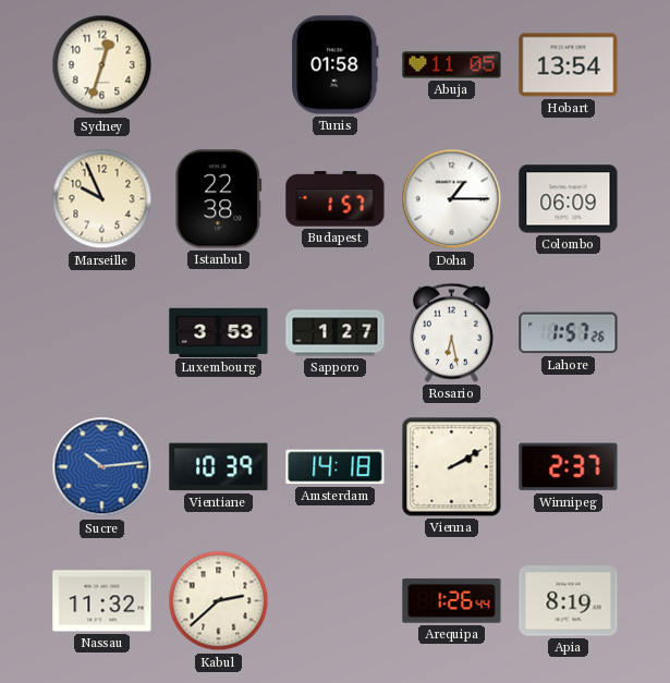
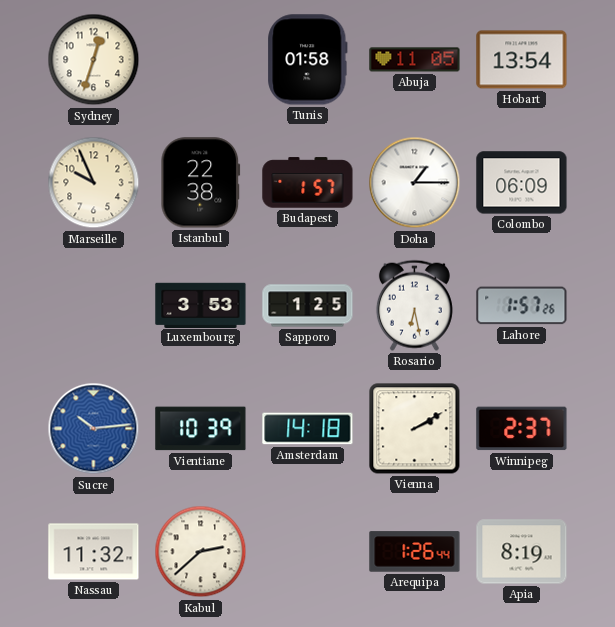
Sapporo: 1:27 -> 1:25
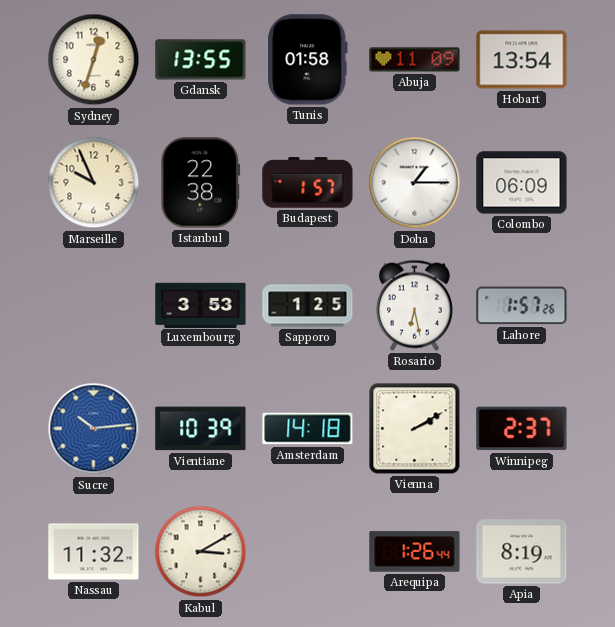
Gdansk: none -> 13:55
Abuja: 11:05 -> 11:09
Kabul: 2:38 -> 3:10
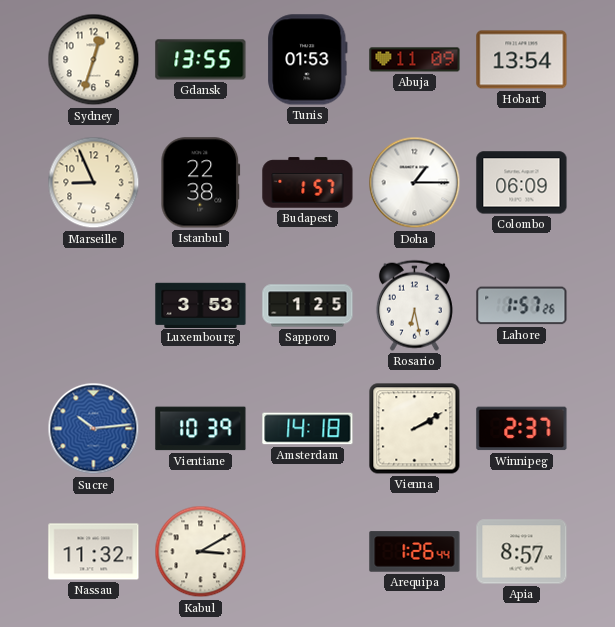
Tunis: 01:58 -> 01:53
Marseille: 9:56 -> 8:56
Apia: 8:19 -> 8:57
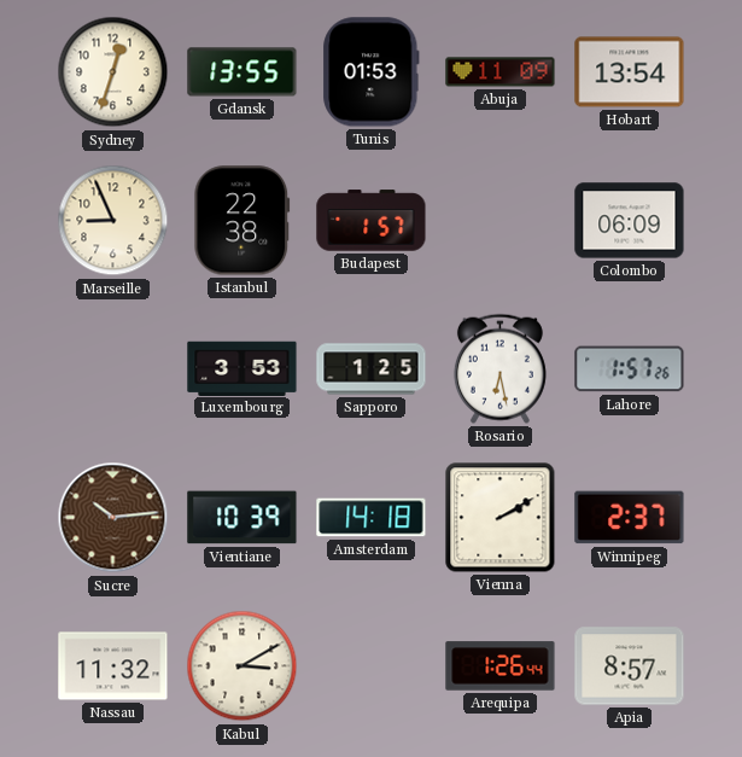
Doha: 1:15 -> none
Sucre dial: blue -> brown
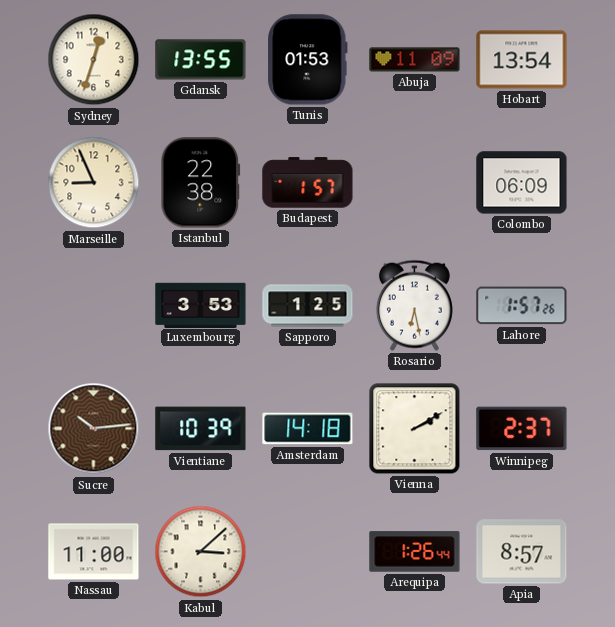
Nassau: 11:32 -> 11:00
Kabul: 3:10 -> 3:08
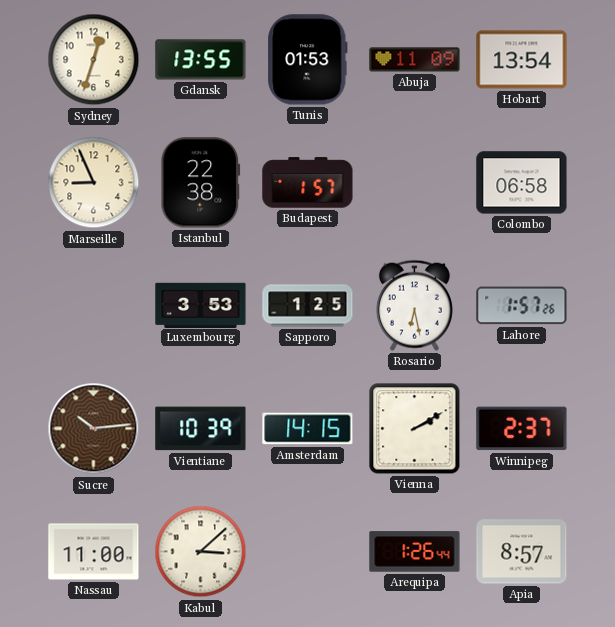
Colombo: 06:09 -> 06:58
Amsterdam: 14:18 -> 14:15
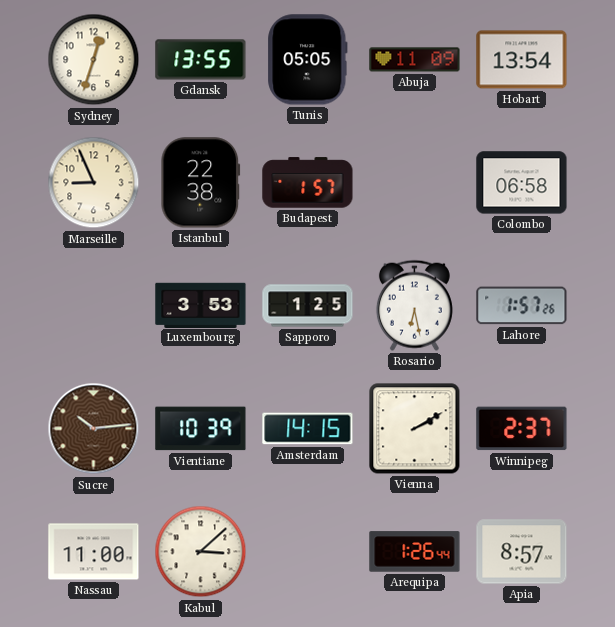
Tunis: 01:53 -> 05:05
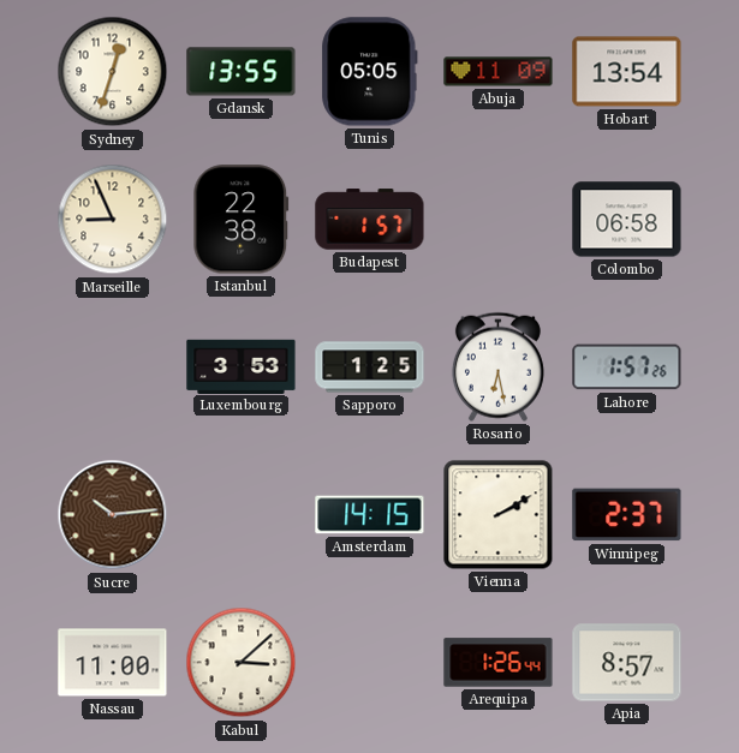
Vientiane: 10:39 -> none
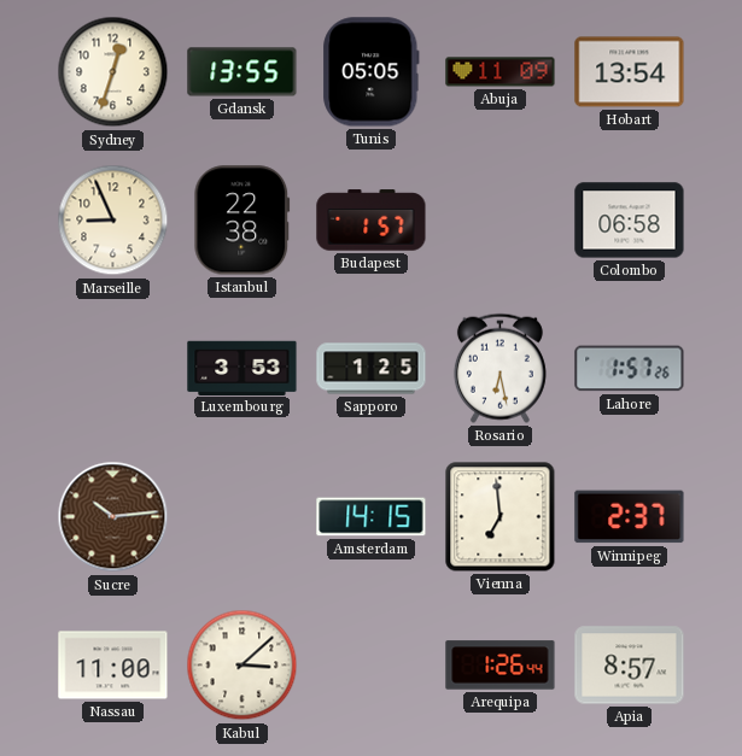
Vienna: 2:10 -> 6:59
